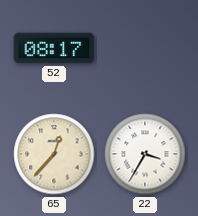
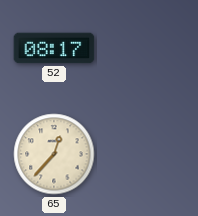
22: 3:35 -> none
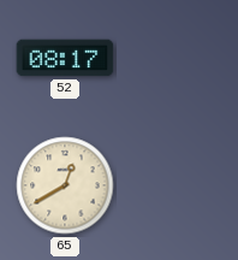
65: 12:37 -> 12:40
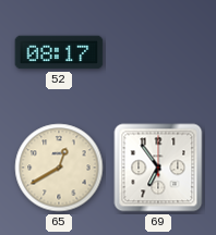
69: none -> 6:54
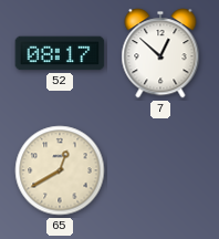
7: none -> 12:52
69: 6:54 -> none
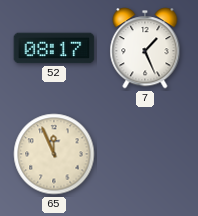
7: 12:52 -> 1:26
65: 12:40 -> 11:56
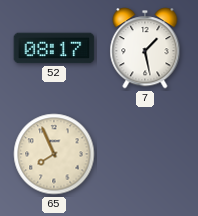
7: 1:26 -> 1:28
65: 11:56 -> 7:56
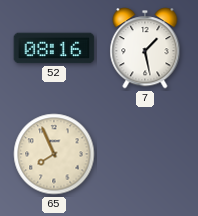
52: 08:17 -> 08:16
